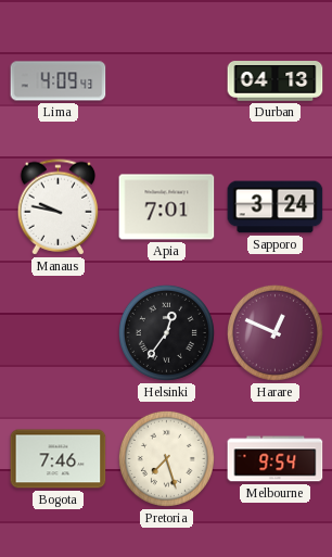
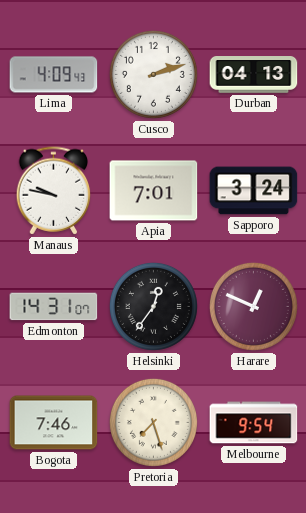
Cusco: none -> 2:12
Edmonton: none -> 14:31
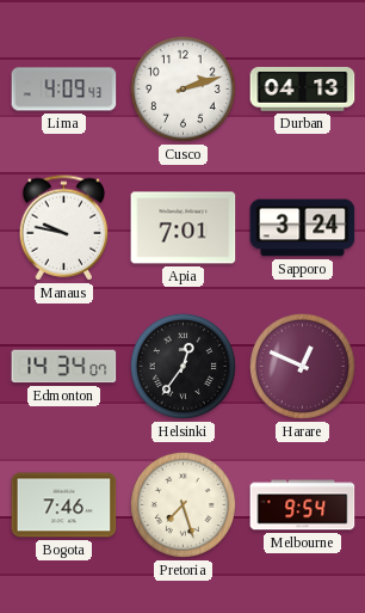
Edmonton: 14:31 -> 14:34
